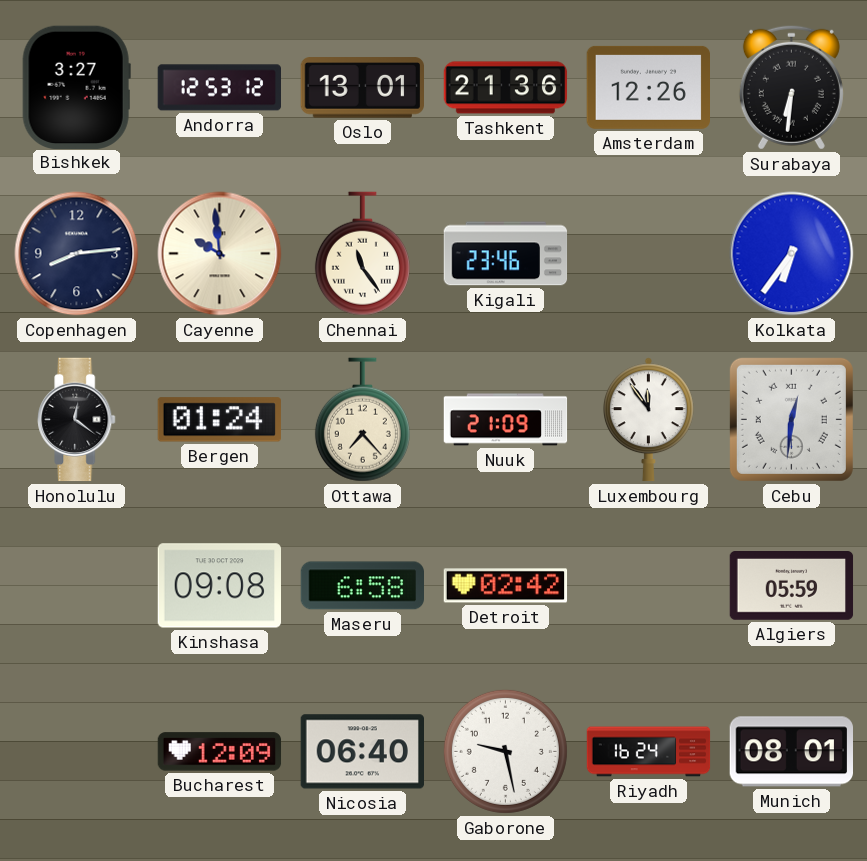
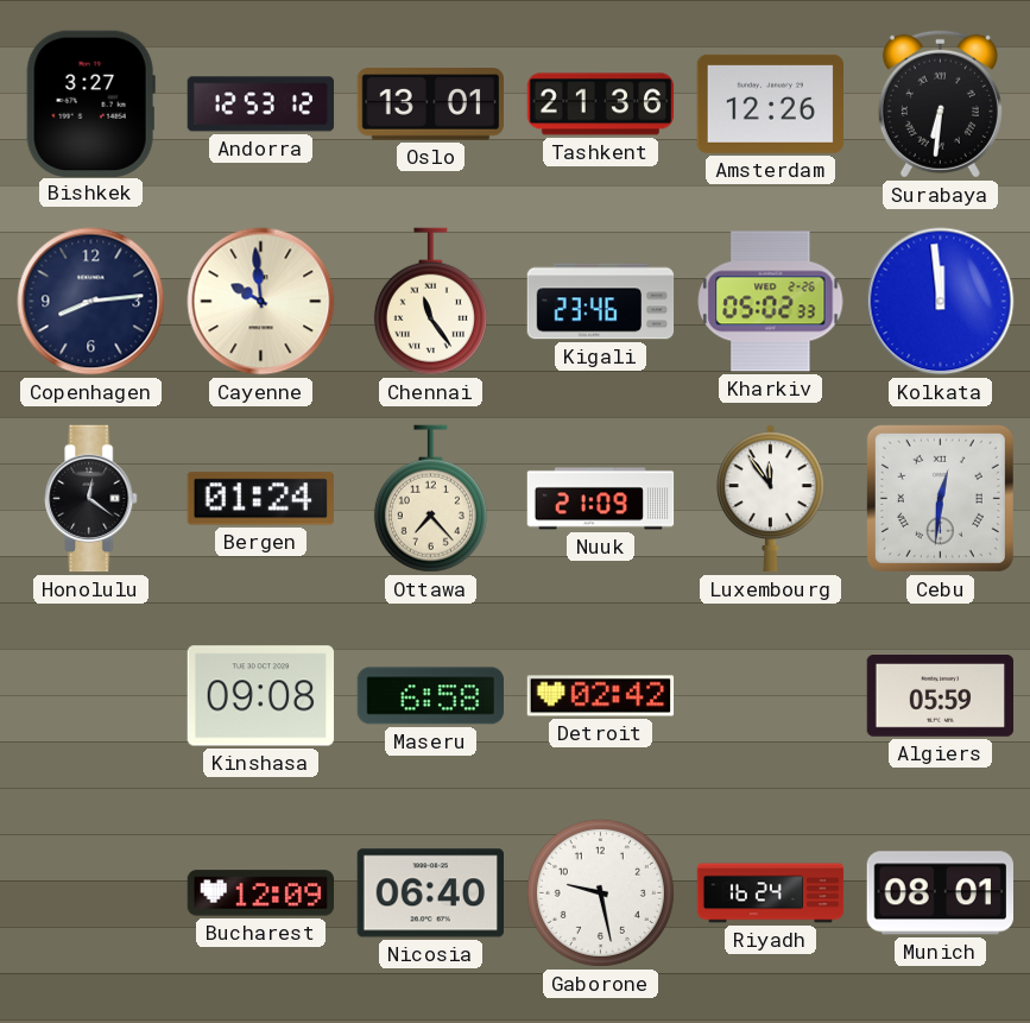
Kharkiv: none -> 05:02
Kolkata: 6:36 -> 11:59
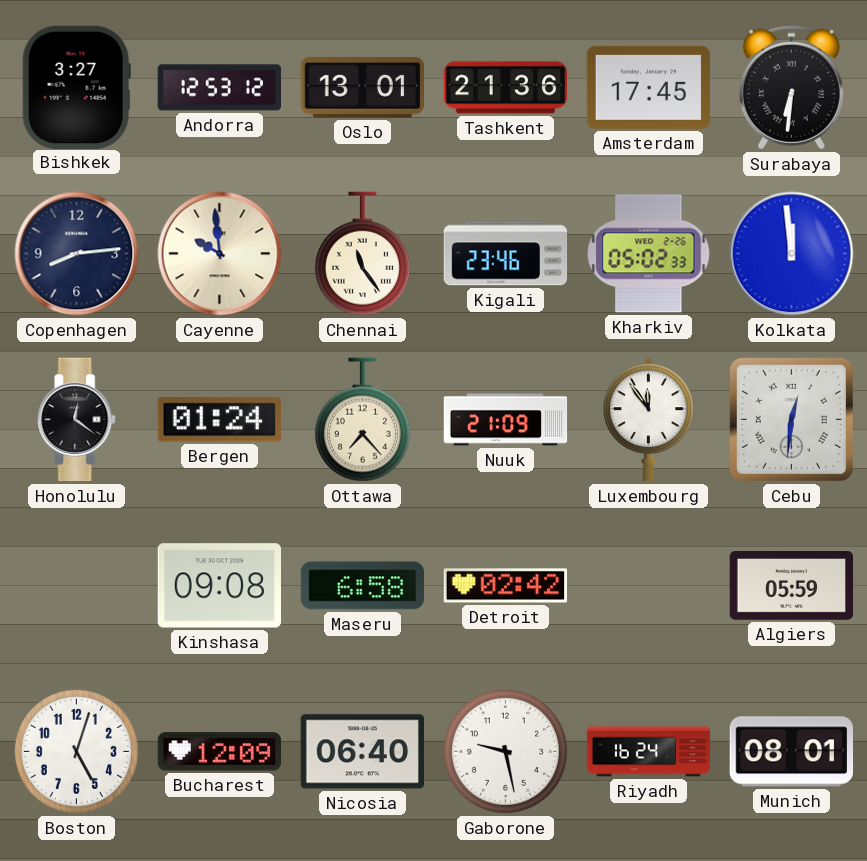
Amsterdam: 12:26 -> 17:45
Boston: none -> 5:03
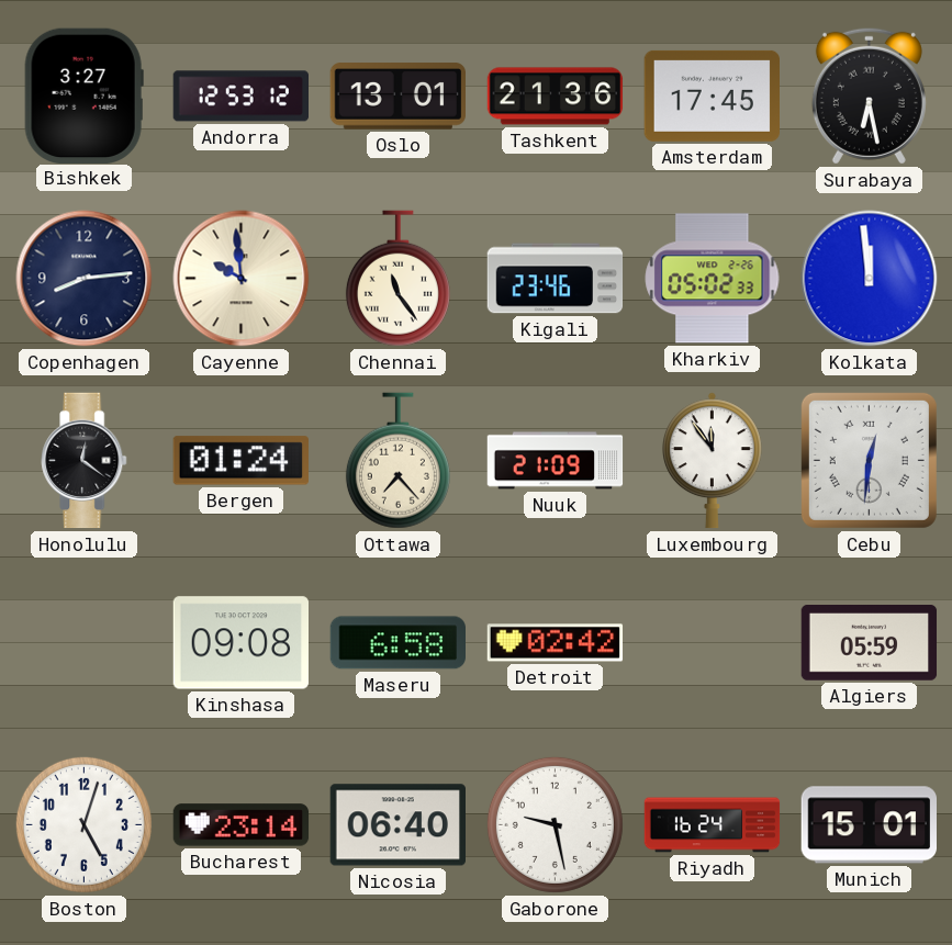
Surabaya: 6:31 -> 6:28
Bucharest: 12:09 -> 23:14
Munich: 08:01 -> 15:01
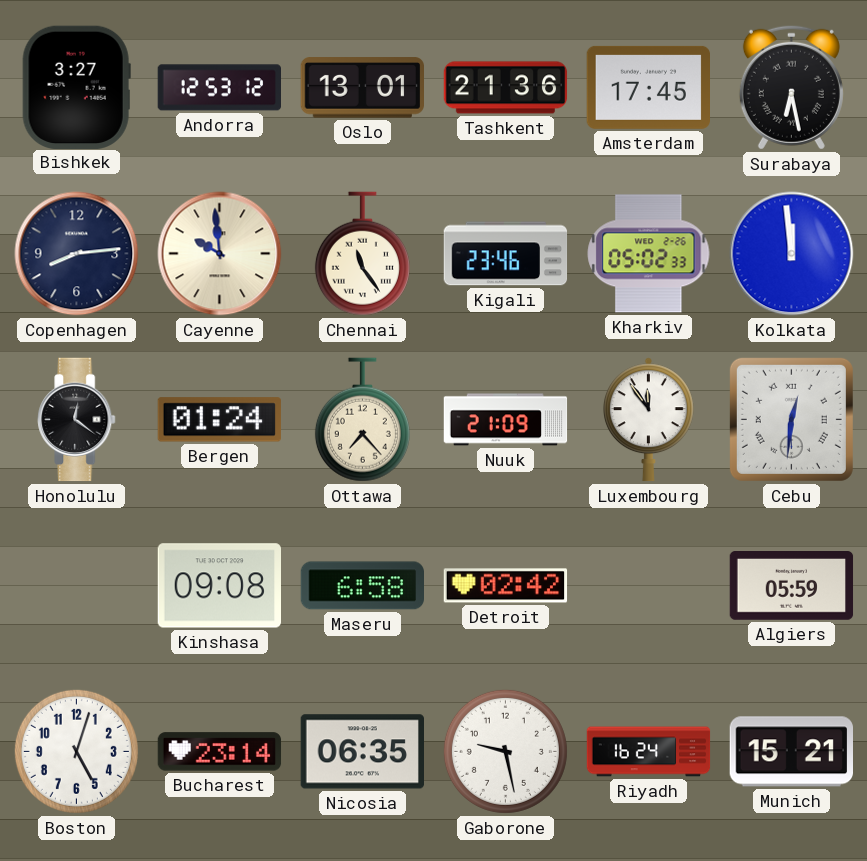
Nicosia: 06:40 -> 06:35
Munich: 15:01 -> 15:21
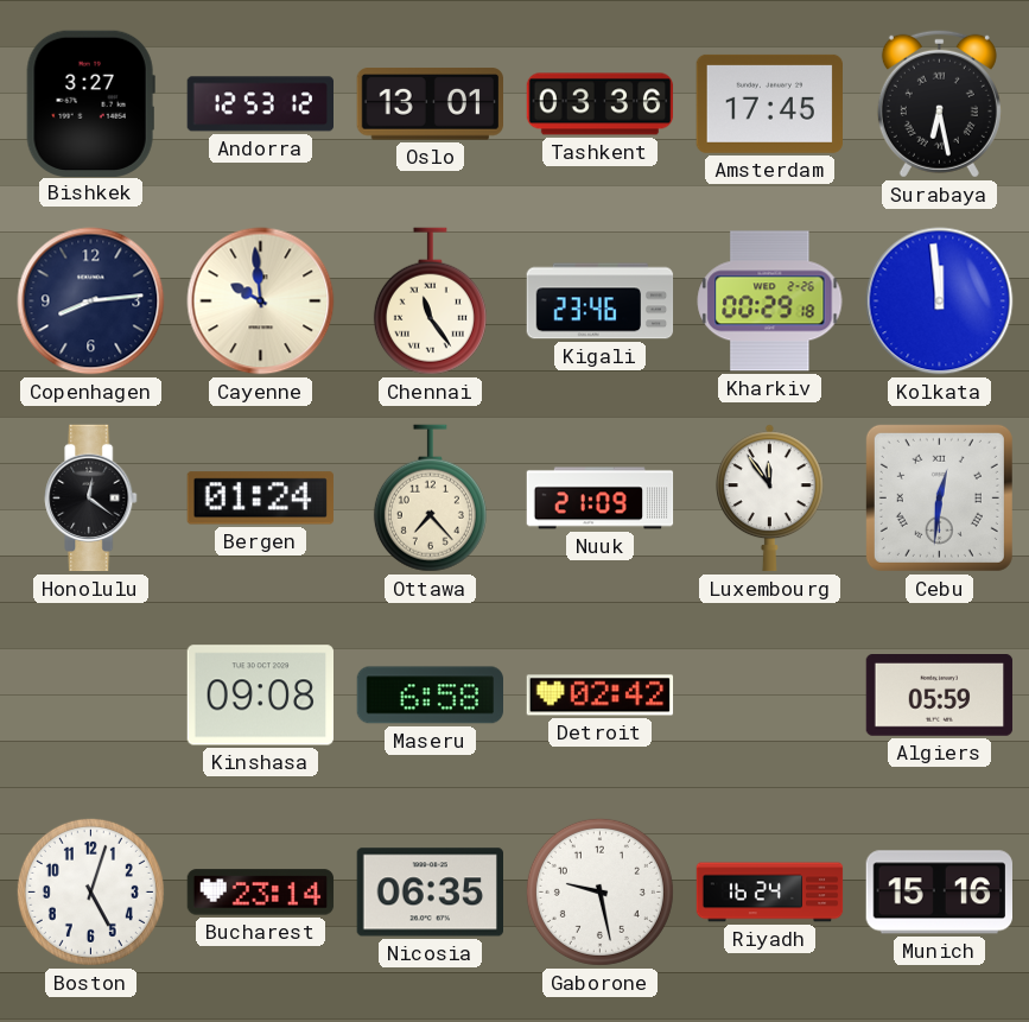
Tashkent: 21:36 -> 03:36
Kharkiv: 05:02 -> 00:29
Munich: 15:21 -> 15:16
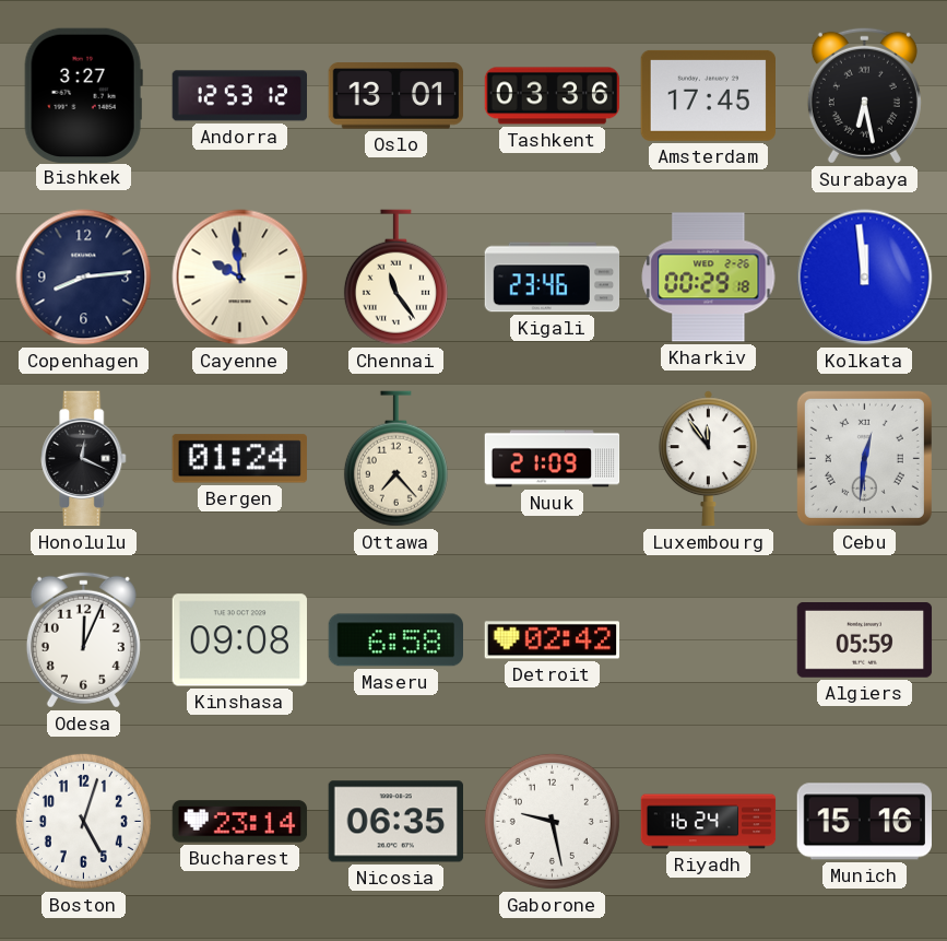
Honolulu: 12:21 -> 12:19
Odesa: none -> 12:04
